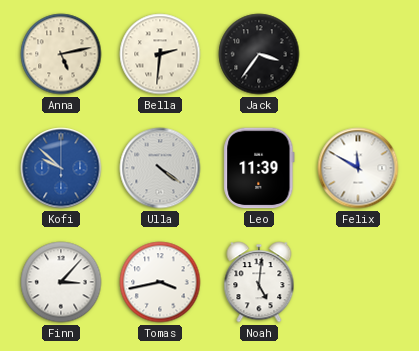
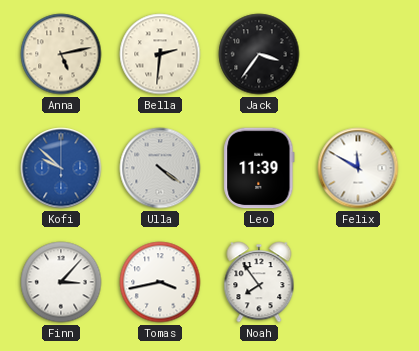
Noah: 5:01 -> 7:54
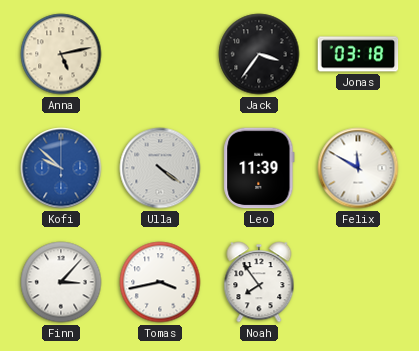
Bella: 2:31 -> none
Jonas: none -> 03:18
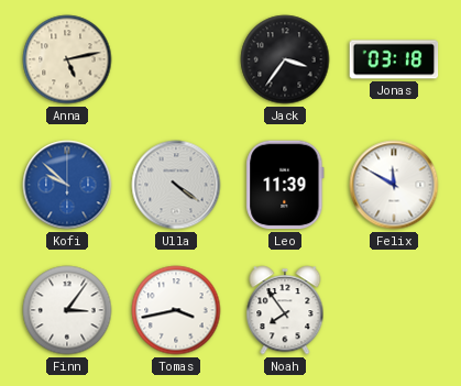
Finn: 3:07 -> 3:06
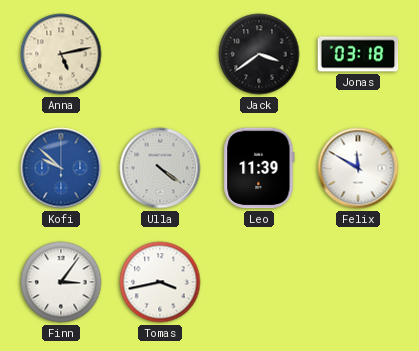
Jack: 3:36 -> 3:39
Noah: 7:54 -> none
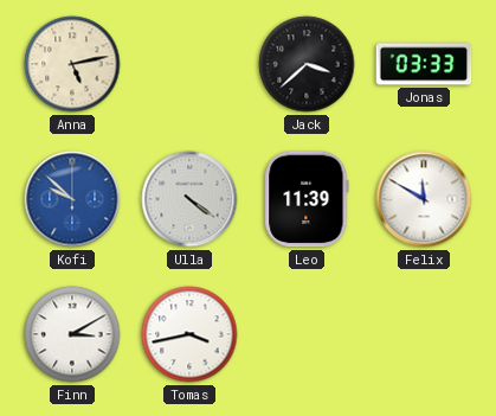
Jack: 3:39 -> 3:38
Jonas: 03:18 -> 03:33
Finn: 3:06 -> 3:10
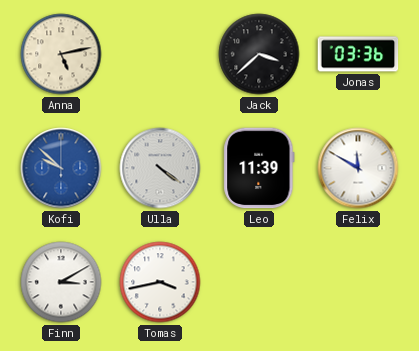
Jonas: 03:33 -> 03:36
